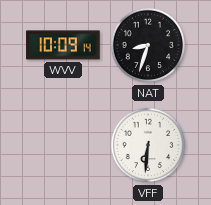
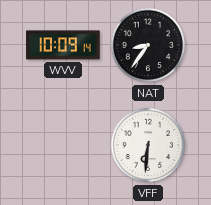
NAT: 8:33 -> 8:36
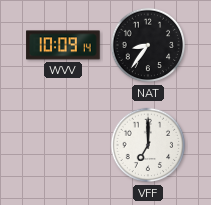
VFF: 6:31 -> 7:00
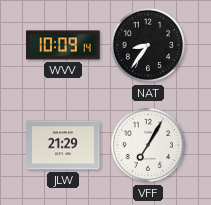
JLW: none -> 21:29
VFF: 7:00 -> 7:05
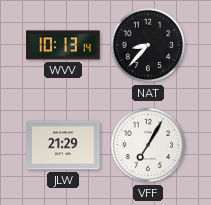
WVV: 10:09 -> 10:13
NAT: 8:36 -> 8:37
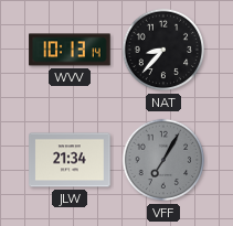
JLW: 21:29 -> 21:34
VFF dial: white -> grey
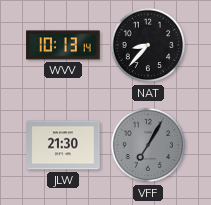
JLW: 21:34 -> 21:30
